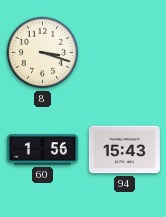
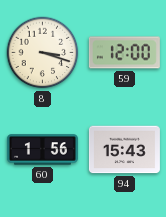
59: none -> 12:00
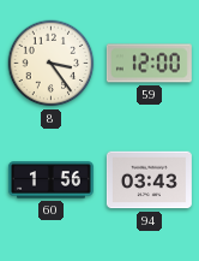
8: 3:18 -> 3:24
94: 15:43 -> 03:43
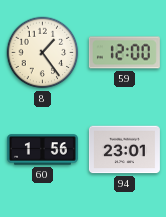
8: 3:24 -> 1:24
94: 03:43 -> 23:01
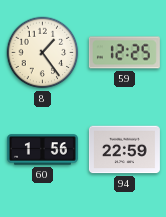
59: 12:00 -> 12:25
94: 23:01 -> 22:59
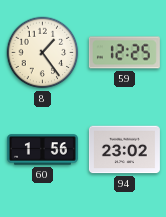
94: 22:59 -> 23:02
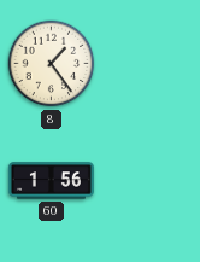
59: 12:25 -> none
94: 23:02 -> none
